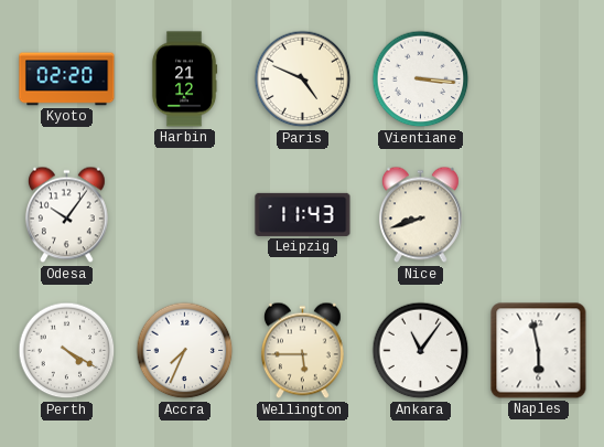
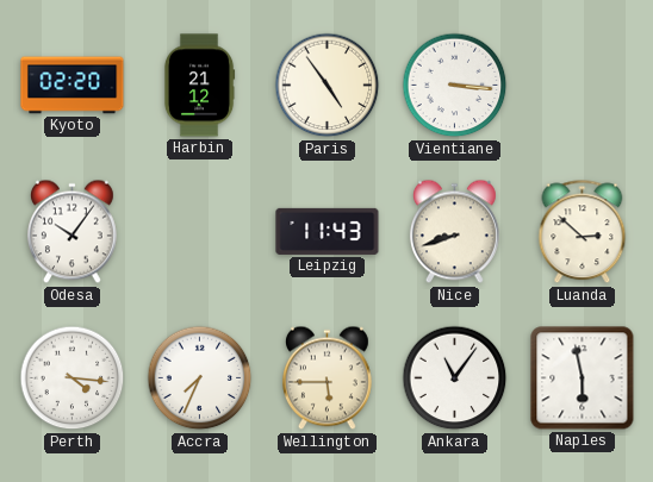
Paris: 4:49 -> 4:54
Luanda: none -> 2:52
Perth: 4:20 -> 4:16
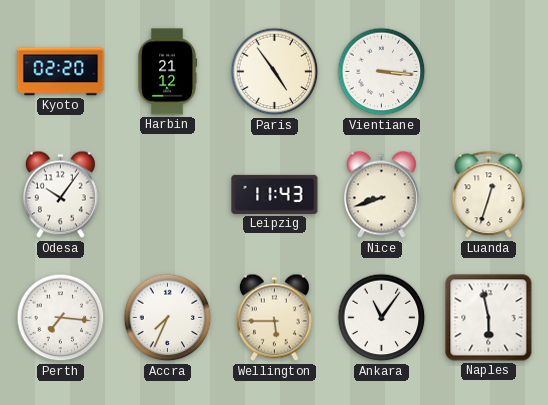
Luanda: 2:52 -> 12:33
Perth: 4:16 -> 7:16
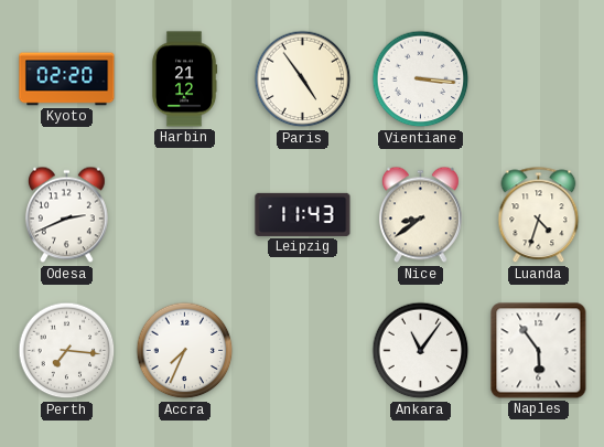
Odesa: 10:06 -> 2:41
Nice: 8:42 -> 8:39
Luanda: 12:33 -> 4:33
Wellington: 5:45 -> none
Naples: 5:58 -> 5:54
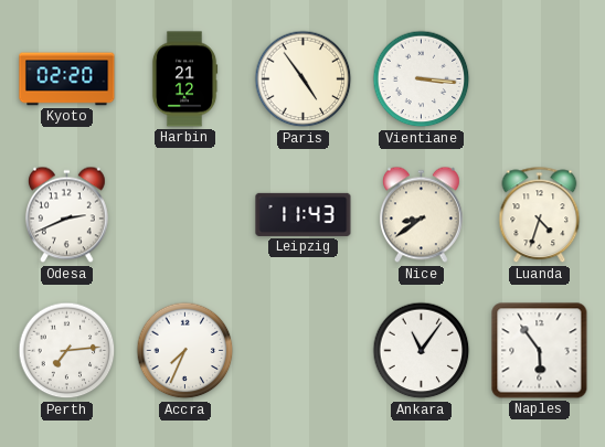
Perth: 7:16 -> 7:14
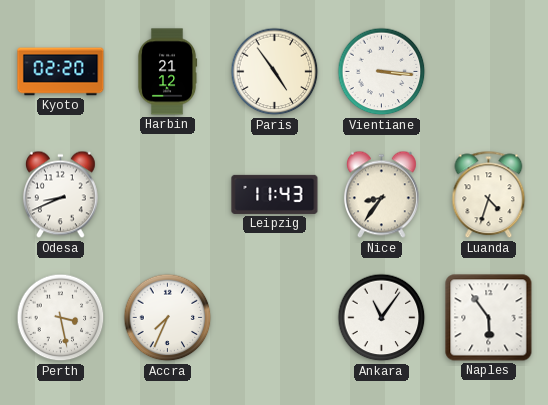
Odesa: 2:41 -> 8:41
Nice: 8:39 -> 8:36
Perth: 7:14 -> 3:28
